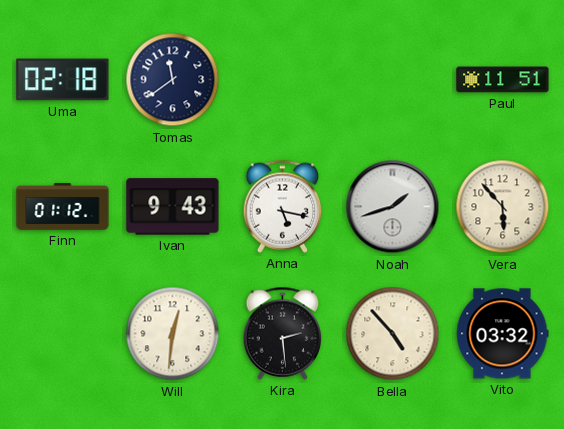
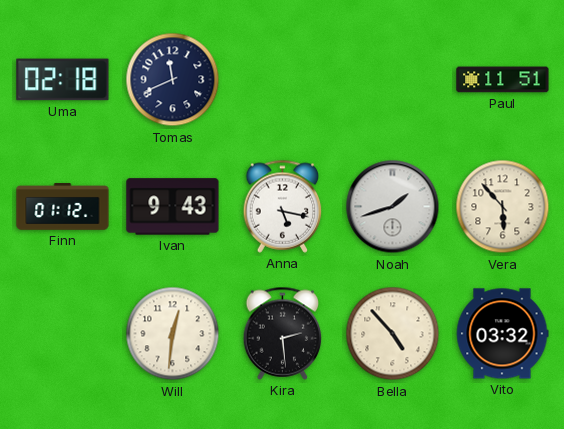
Tomas: 11:39 -> 11:41
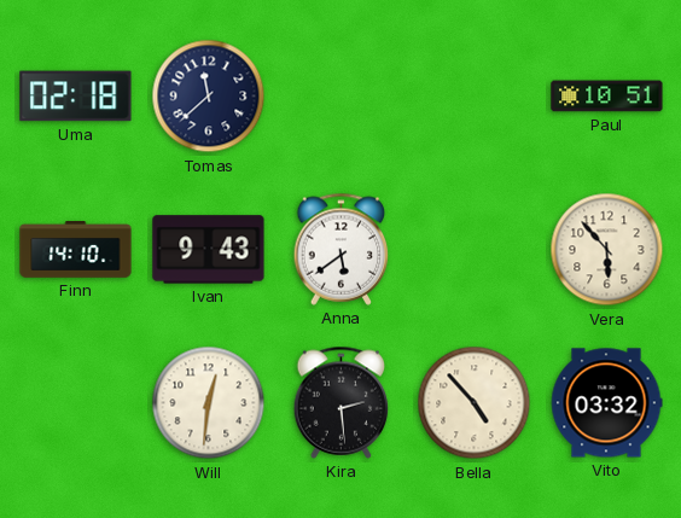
Tomas: 11:41 -> 11:38
Paul: 11:51 -> 10:51
Finn: 01:12 -> 14:10
Anna: 5:17 -> 5:39
Noah: 1:42 -> none
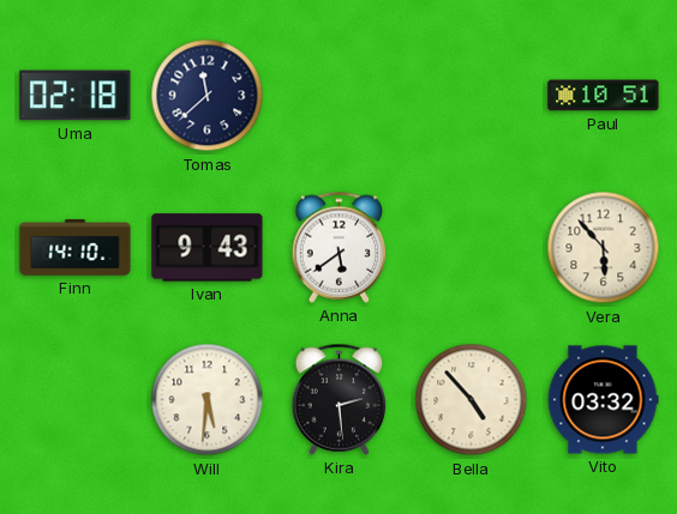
Will: 12:31 -> 5:31
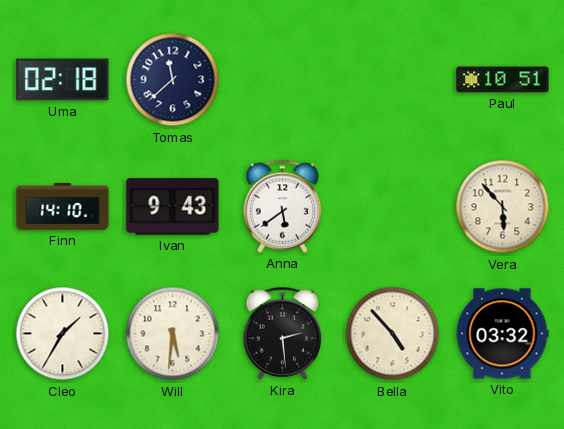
Cleo: none -> 1:35
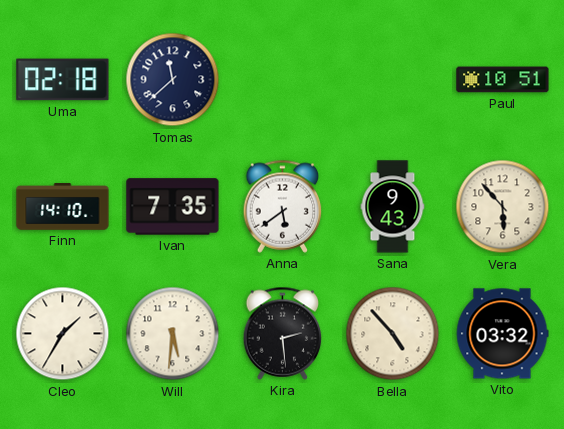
Ivan: 9:43 -> 7:35
Sana: none -> 9:43
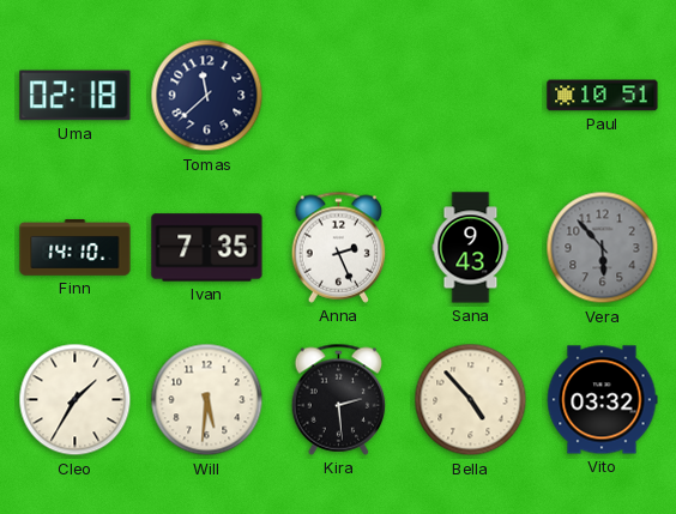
Anna: 5:39 -> 2:26
Vera dial: cream -> grey
